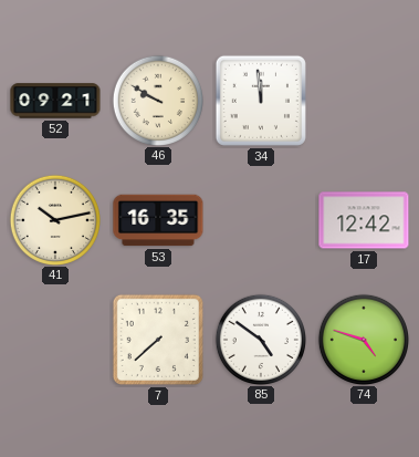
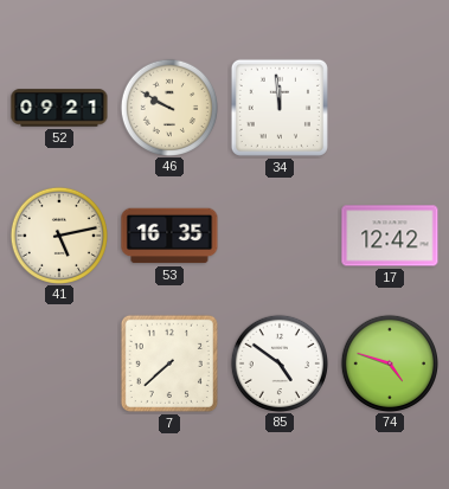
41: 10:13 -> 5:13
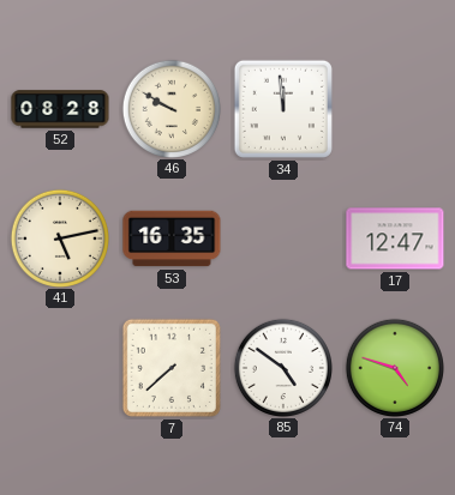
52: 09:21 -> 08:28
17: 12:42 -> 12:47
